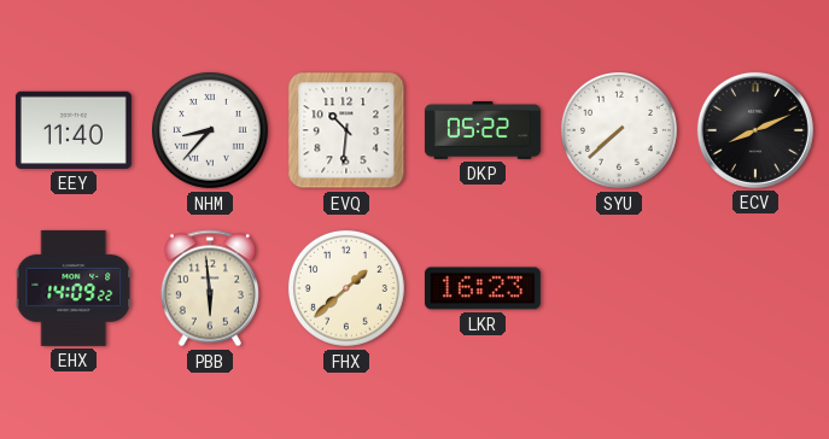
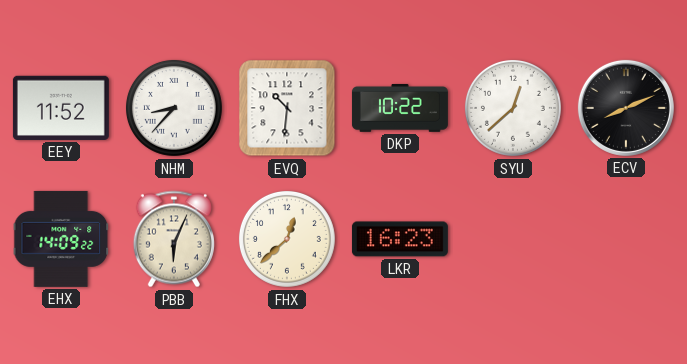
EEY: 11:40 -> 11:52
DKP: 05:22 -> 10:22
SYU: 7:38 -> 12:38
PBB: 5:59 -> 6:04
FHX: 1:38 -> 12:38
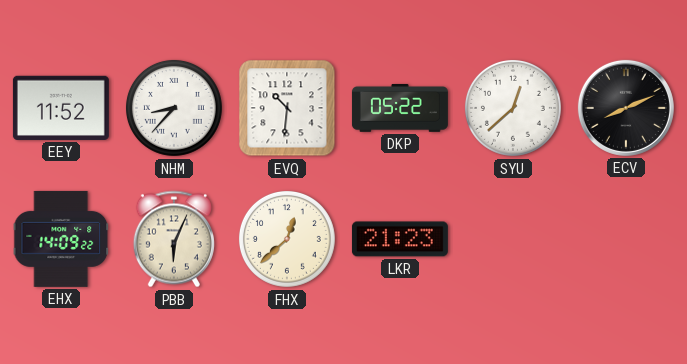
DKP: 10:22 -> 05:22
LKR: 16:23 -> 21:23
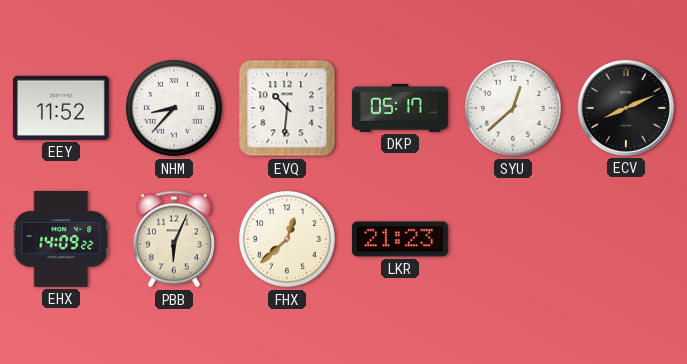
DKP: 05:22 -> 05:17
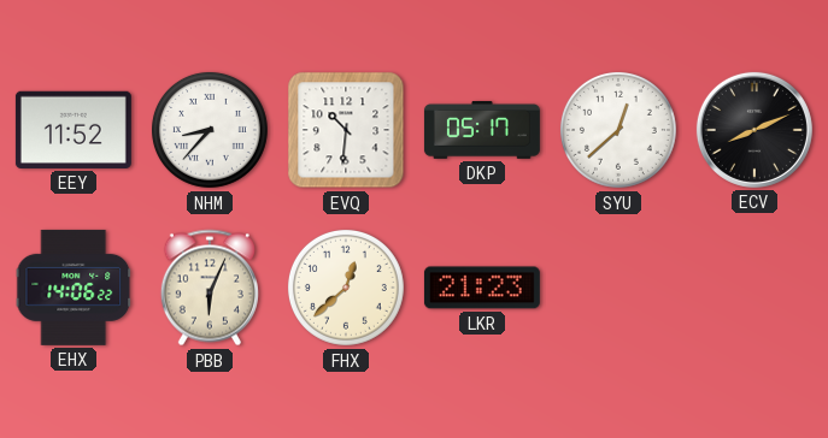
EHX: 14:09 -> 14:06
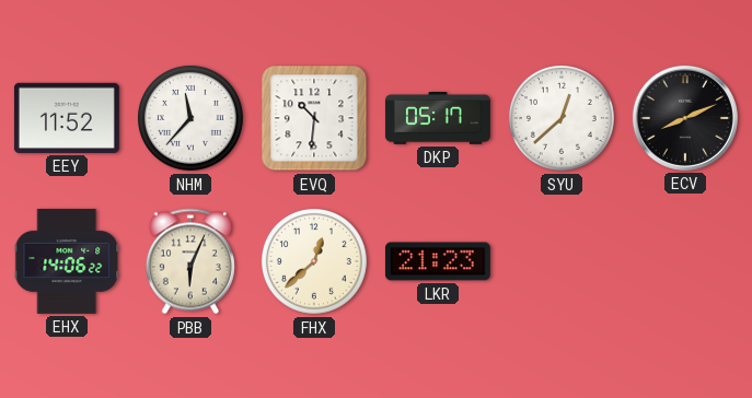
NHM: 8:37 -> 11:37
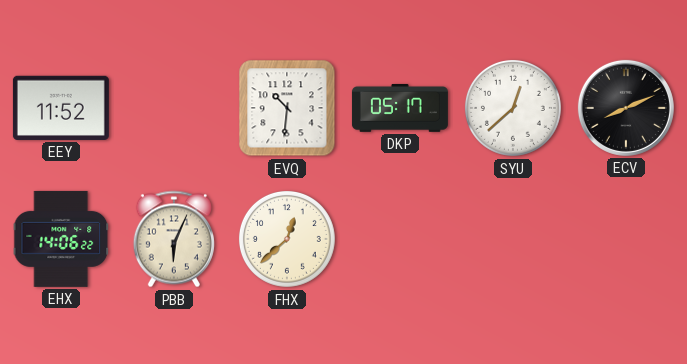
NHM: 11:37 -> none
LKR: 21:23 -> none
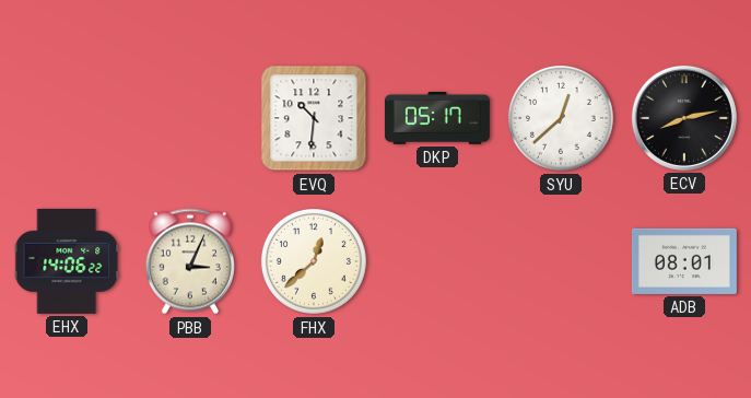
EEY: 11:52 -> none
ECV: 8:11 -> 8:13
PBB: 6:04 -> 3:04
ADB: none -> 08:01
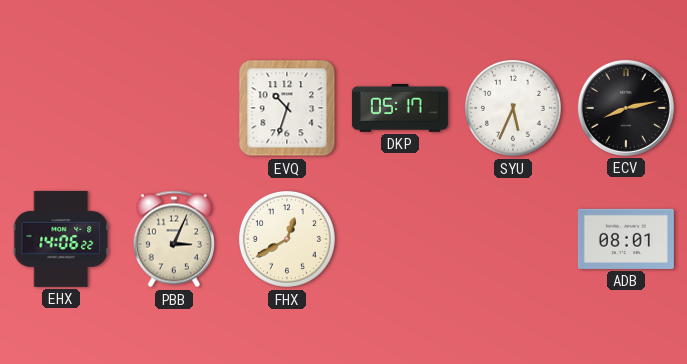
EVQ: 10:31 -> 10:33
SYU: 12:38 -> 5:34
FHX: 12:38 -> 12:40
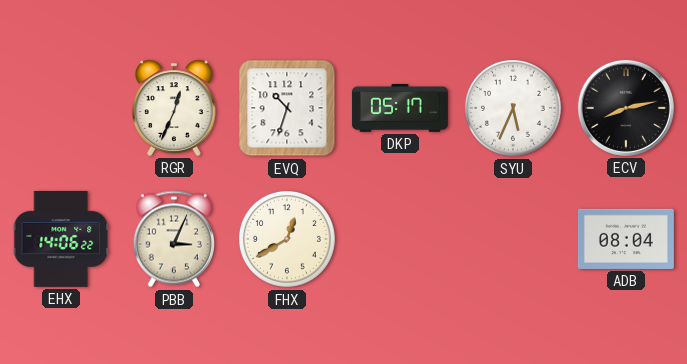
RGR: none -> 12:34
ADB: 08:01 -> 08:04
